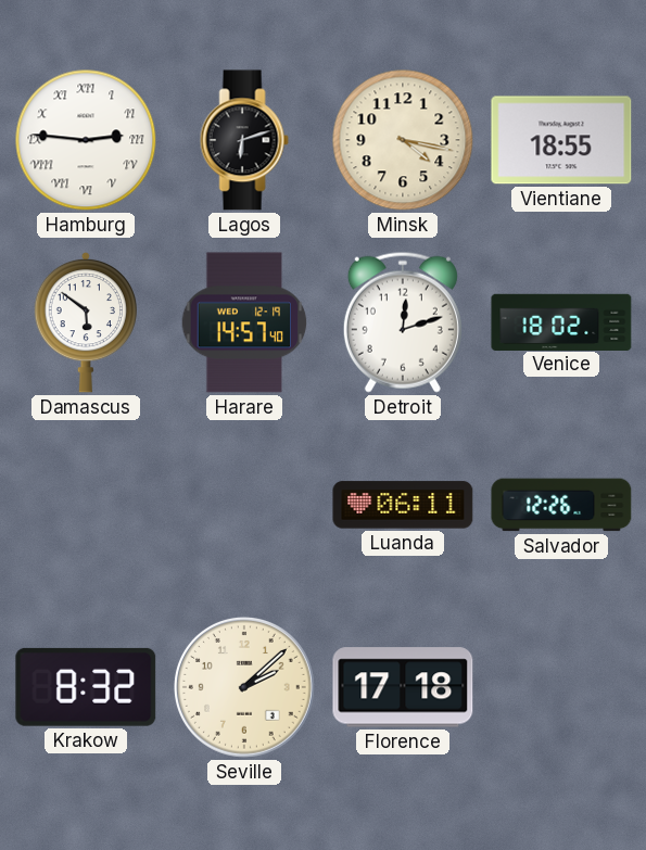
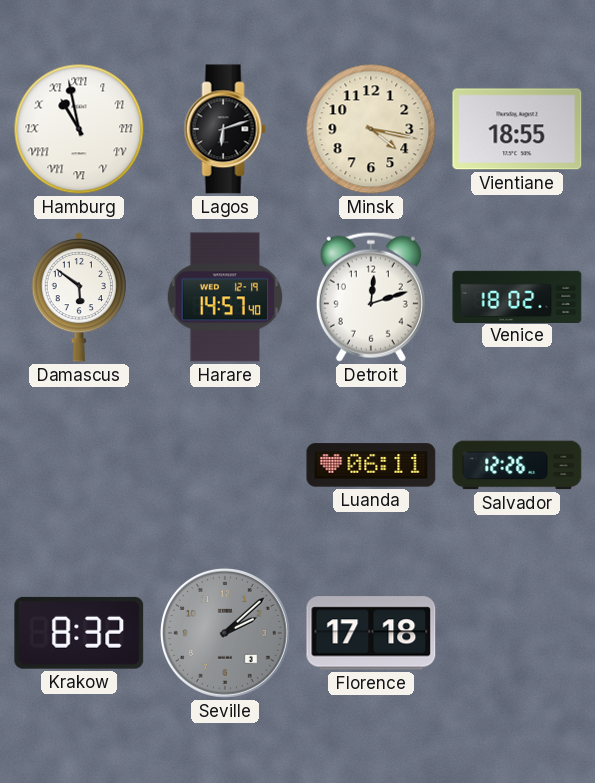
Hamburg: 2:46 -> 10:58
Seville dial: cream -> grey
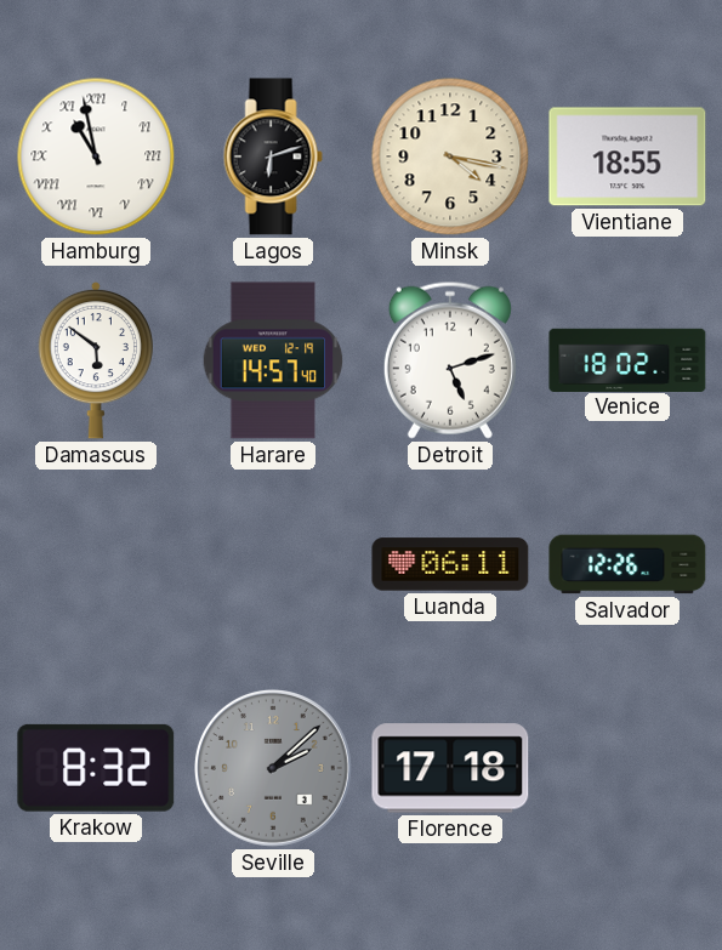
Detroit: 12:12 -> 5:12
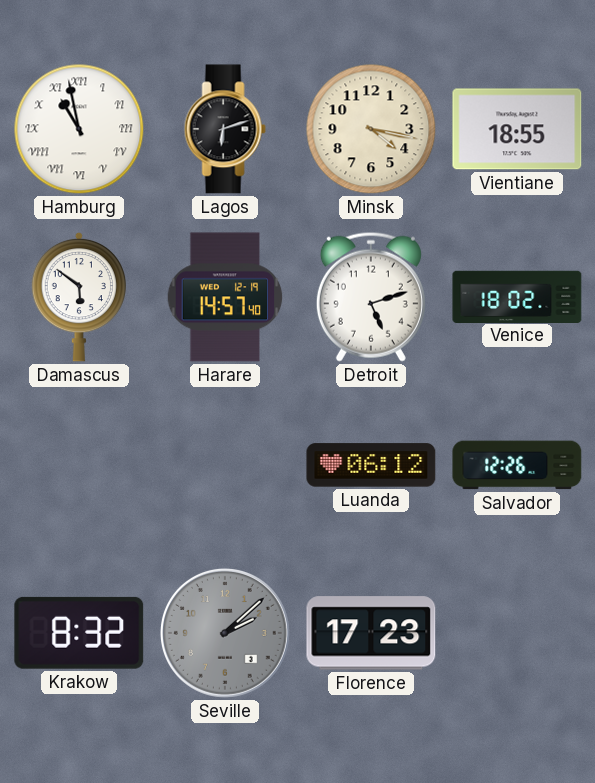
Luanda: 06:11 -> 06:12
Florence: 17:18 -> 17:23
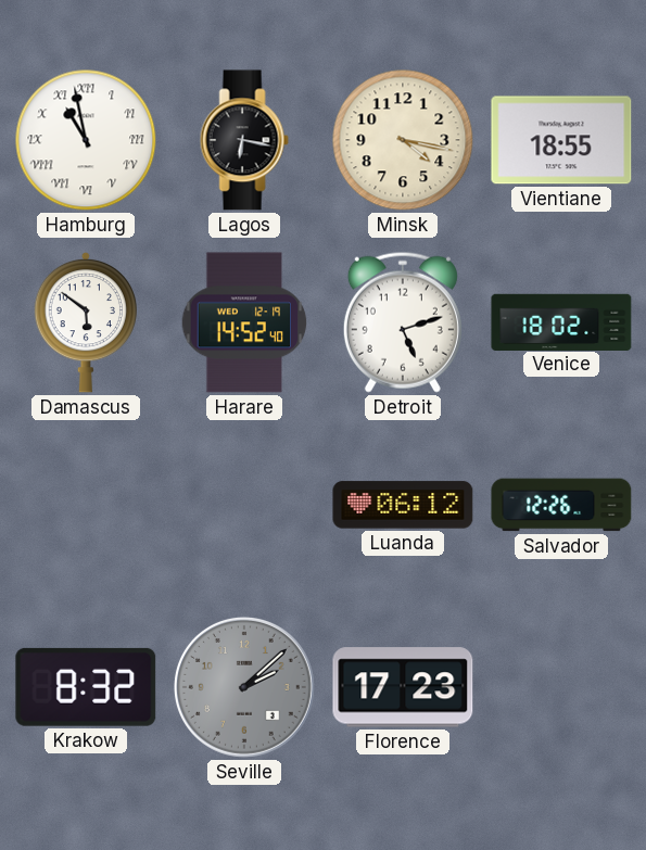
Lagos: 6:12 -> 6:17
Harare: 14:57 -> 14:52
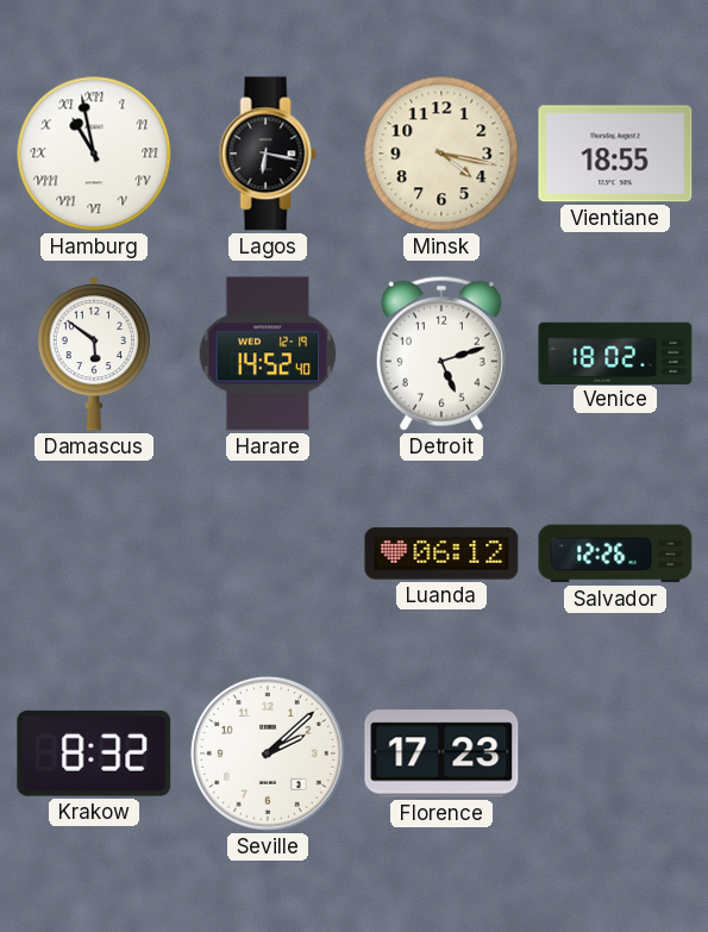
Seville dial: grey -> white
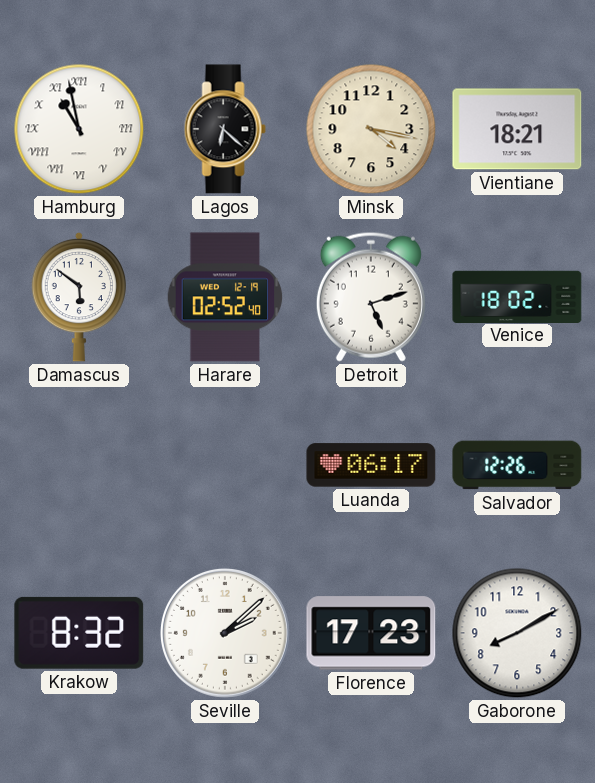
Lagos: 6:17 -> 6:22
Vientiane: 18:55 -> 18:21
Harare: 14:52 -> 02:52
Luanda: 06:12 -> 06:17
Gaborone: none -> 8:10
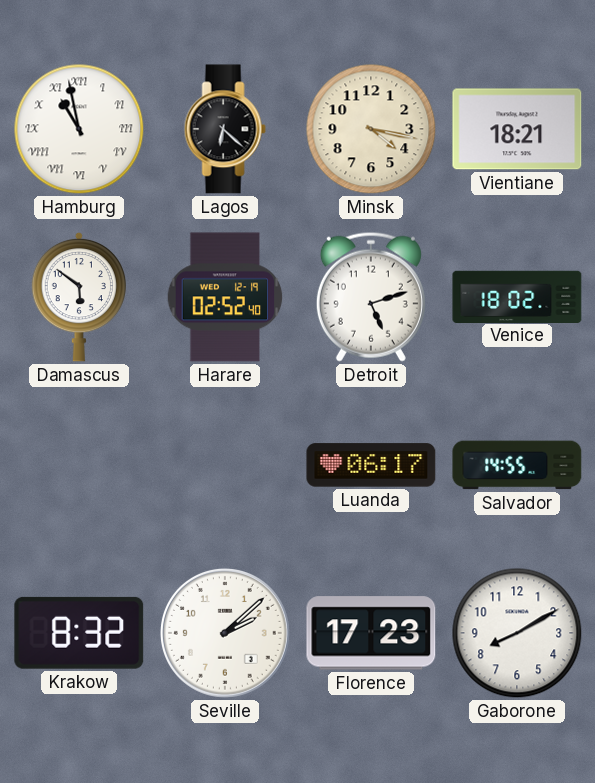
Salvador: 12:26 -> 14:55
